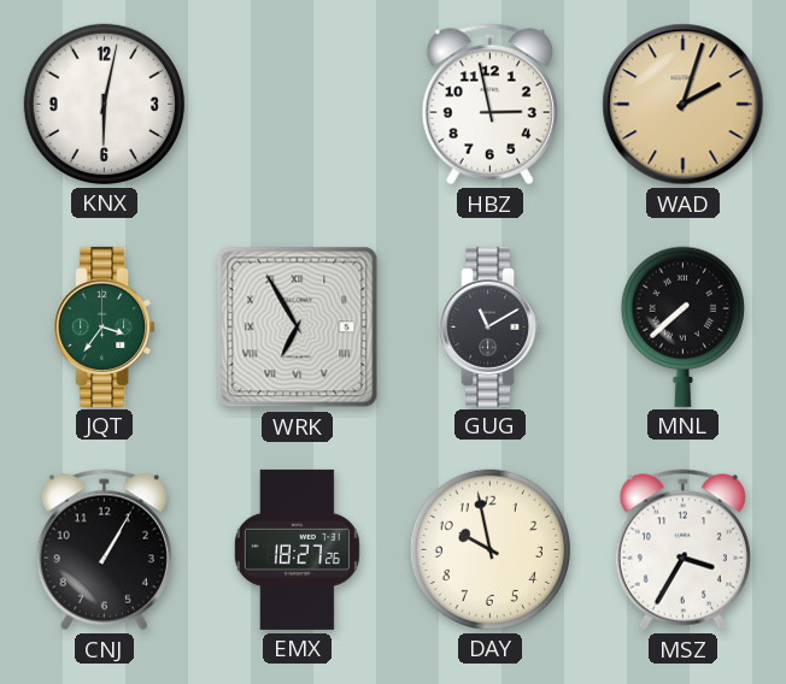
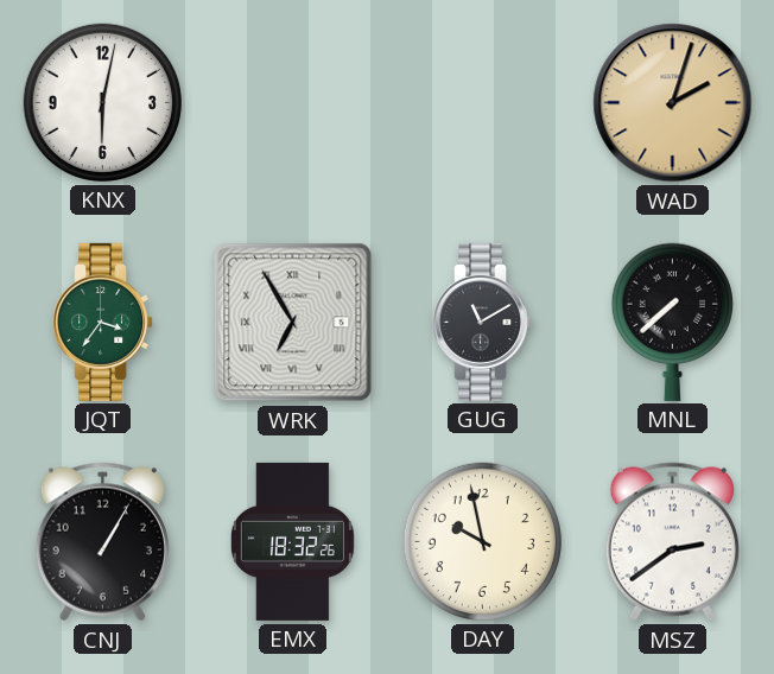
HBZ: 2:58 -> none
EMX: 18:27 -> 18:32
MSZ: 3:35 -> 2:39
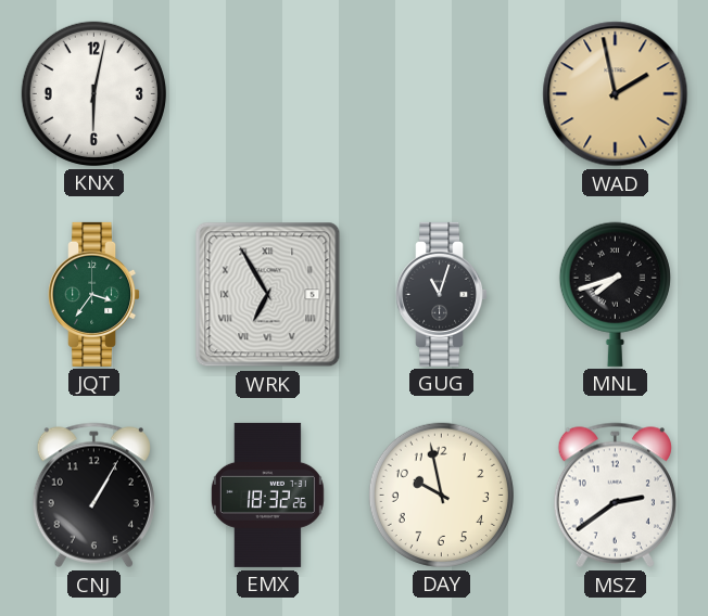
WAD: 2:03 -> 1:58
GUG: 11:10 -> 11:03
MNL: 7:38 -> 7:42
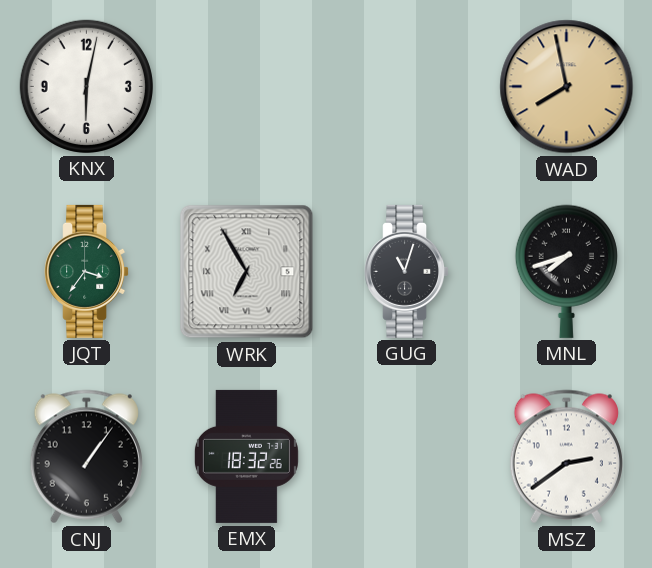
WAD: 1:58 -> 7:58
CNJ: 1:05 -> 1:06
DAY: 9:58 -> none
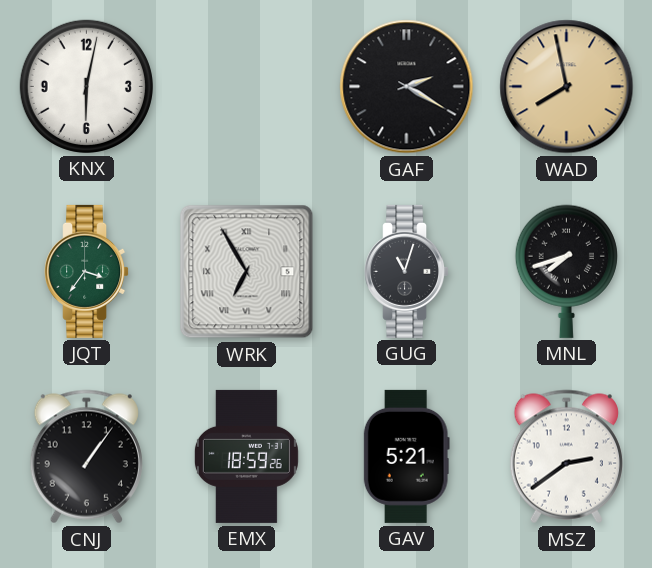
GAF: none -> 2:20
EMX: 18:32 -> 18:59
GAV: none -> 5:21
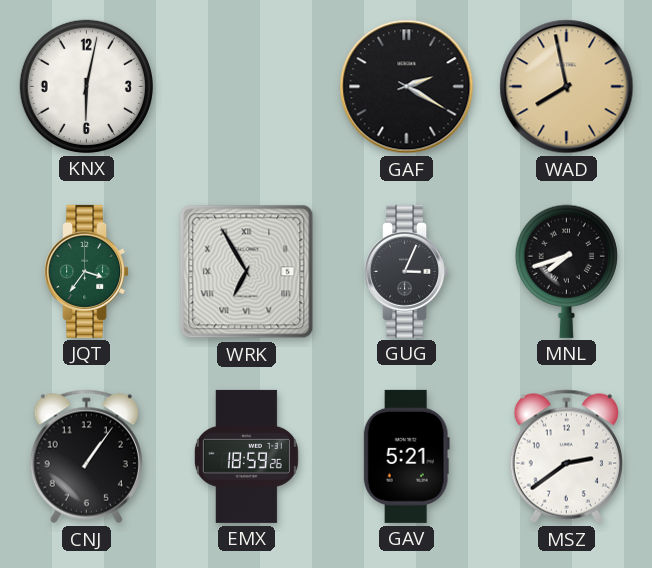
GUG: 11:03 -> 3:04
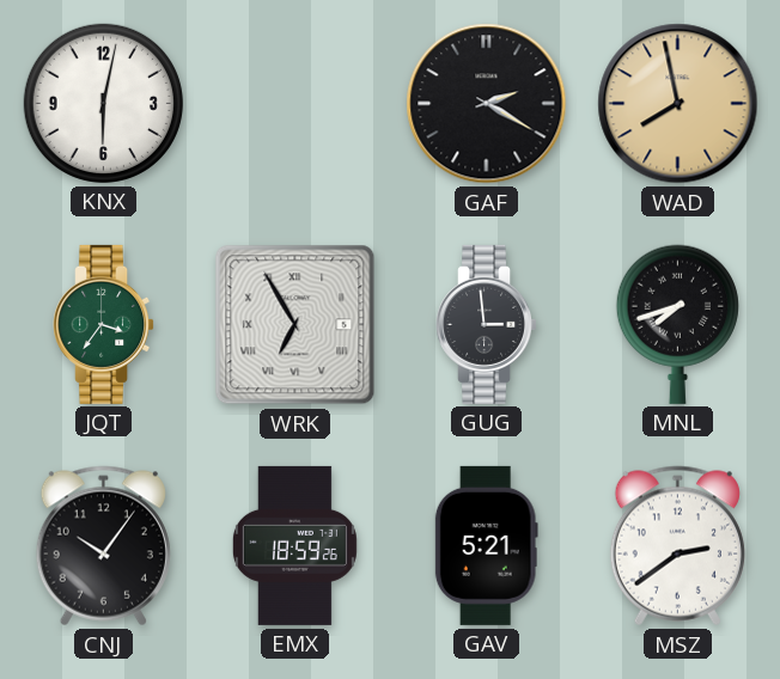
GUG: 3:04 -> 2:59
CNJ: 1:06 -> 10:06
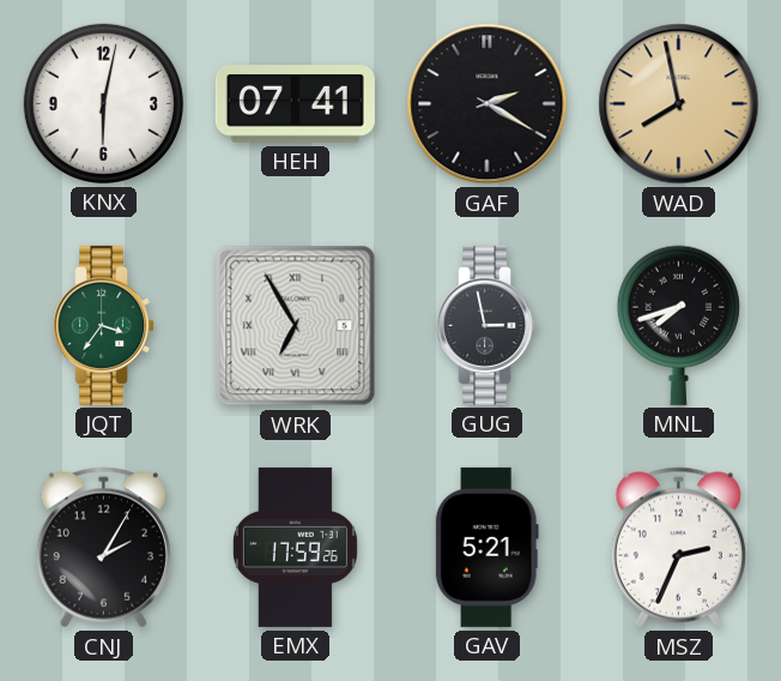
HEH: none -> 07:41
GUG: 2:59 -> 2:58
CNJ: 10:06 -> 2:05
EMX: 18:59 -> 17:59
MSZ: 2:39 -> 2:34
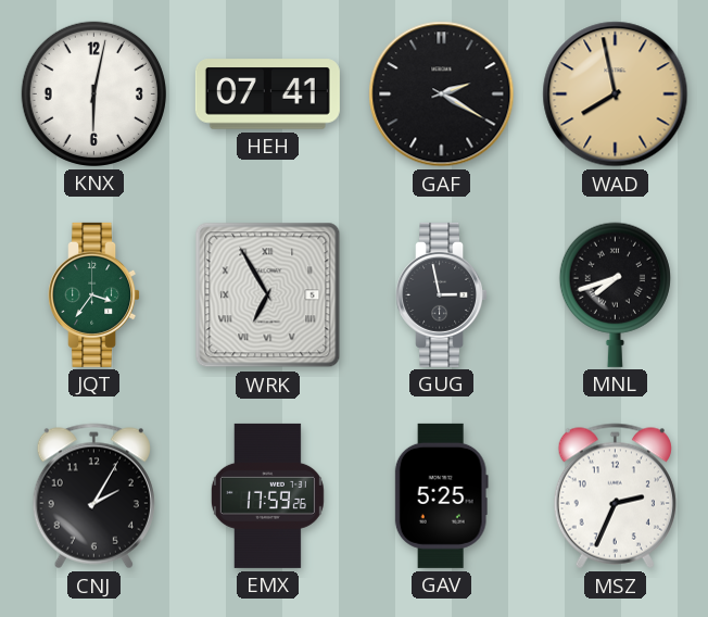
GAV: 5:21 -> 5:25
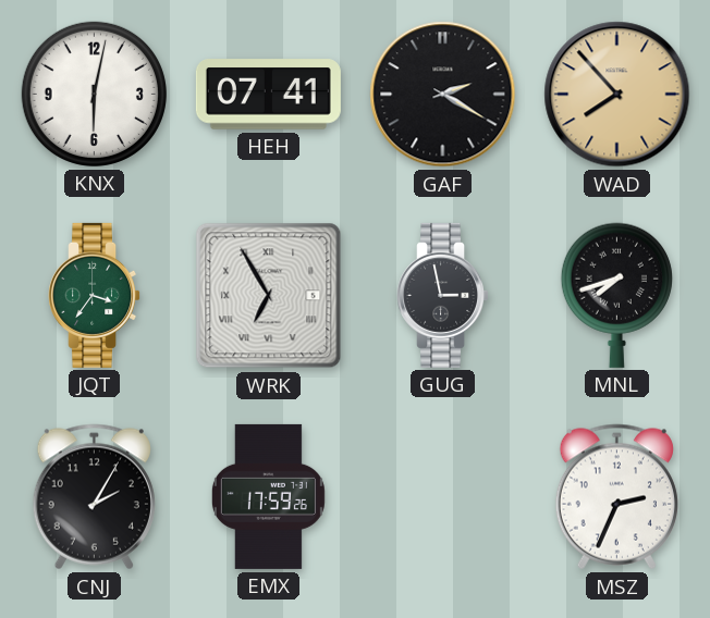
WAD: 7:58 -> 7:53
GAV: 5:25 -> none
